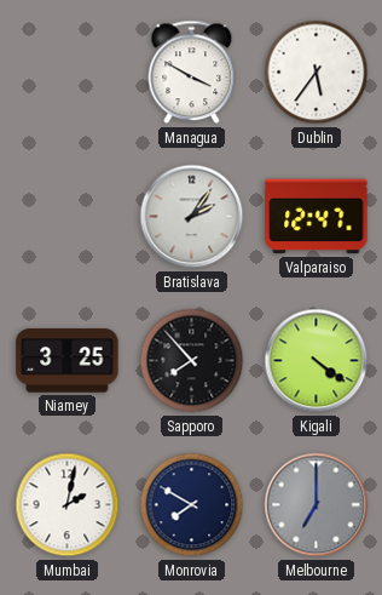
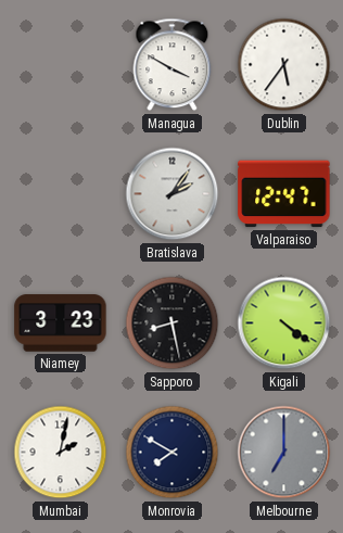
Niamey: 3:25 -> 3:23
Sapporo: 7:53 -> 8:28
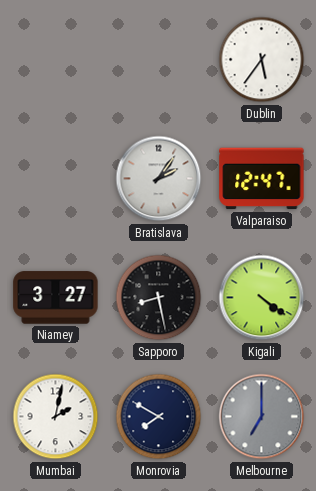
Managua: 3:50 -> none
Niamey: 3:23 -> 3:27
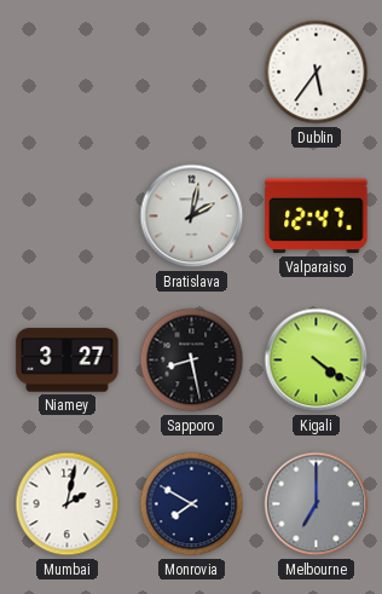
Bratislava: 2:06 -> 2:02
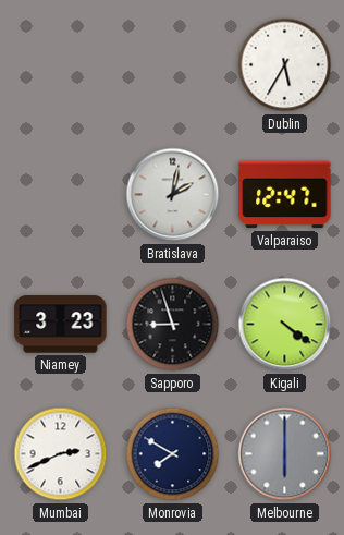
Dublin: 5:36 -> 5:35
Niamey: 3:27 -> 3:23
Sapporo: 8:28 -> 8:57
Mumbai: 2:02 -> 2:41
Melbourne: 7:00 -> 6:00
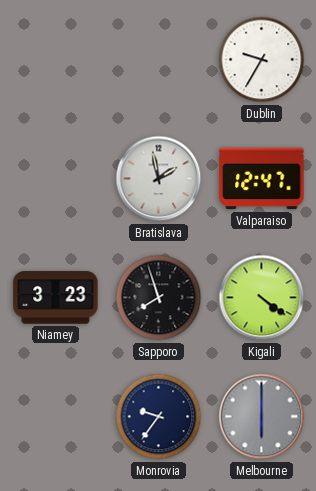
Dublin: 5:35 -> 9:35
Bratislava: 2:02 -> 1:58
Sapporo: 8:57 -> 7:57
Mumbai: 2:41 -> none
Monrovia: 7:50 -> 9:36
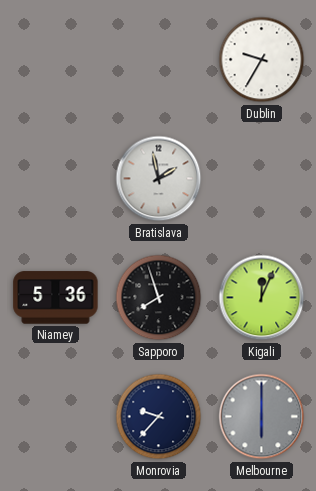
Valparaiso: 12:47 -> none
Niamey: 3:23 -> 5:36
Kigali: 4:21 -> 12:04
Monrovia: 9:36 -> 9:37
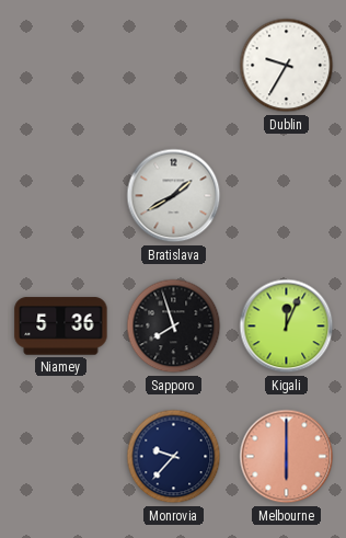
Bratislava: 1:58 -> 1:40
Melbourne dial: grey -> salmon
